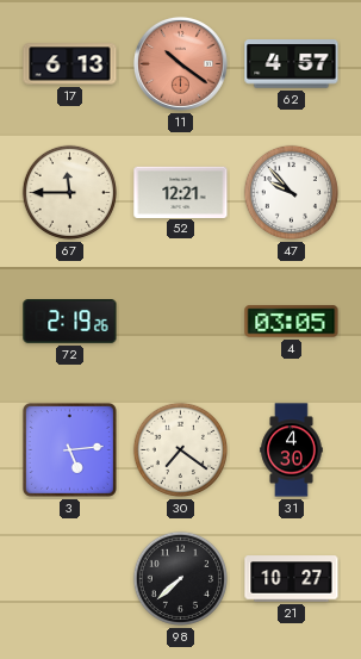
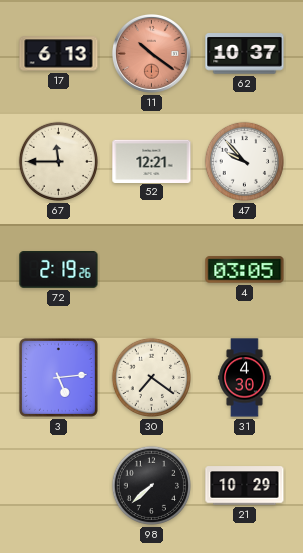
62: 4:57 -> 10:37
21: 10:27 -> 10:29
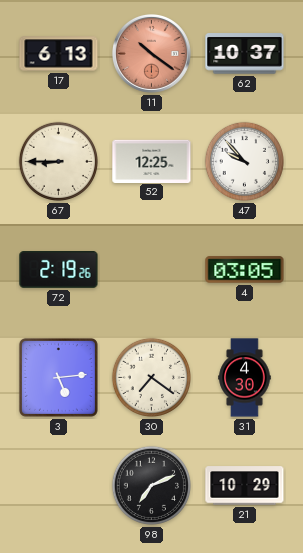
67: 11:45 -> 8:45
52: 12:21 -> 12:25
98: 7:38 -> 7:11
